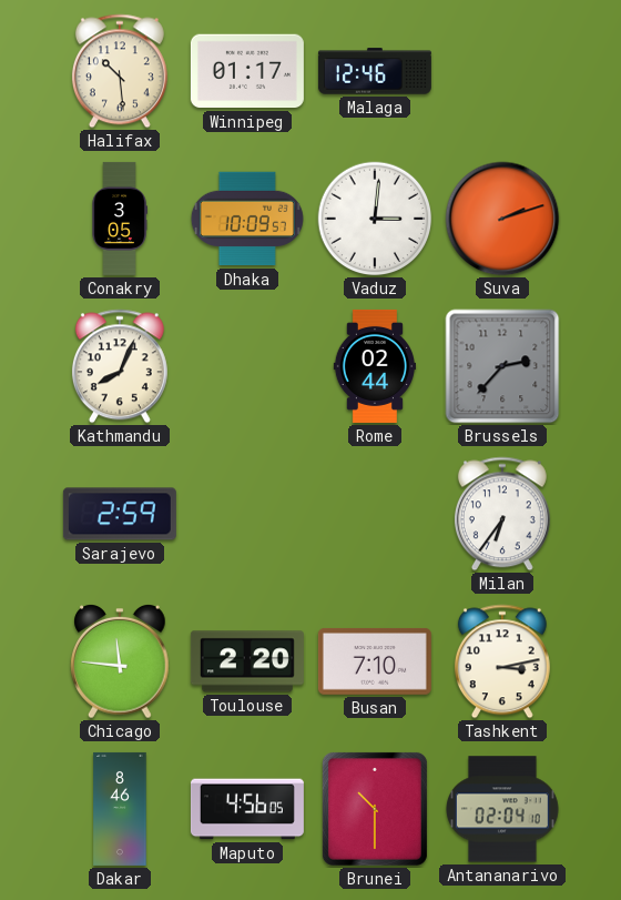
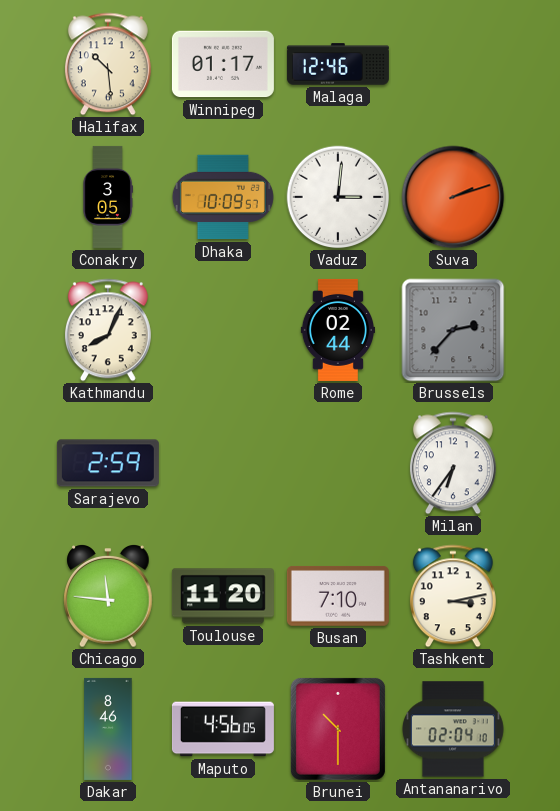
Toulouse: 2:20 -> 11:20
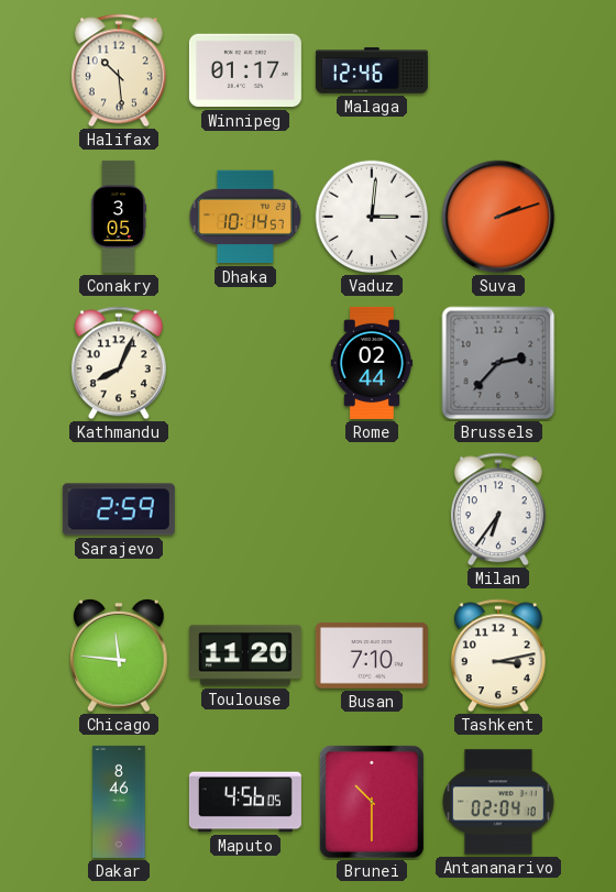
Dhaka: 10:09 -> 10:14
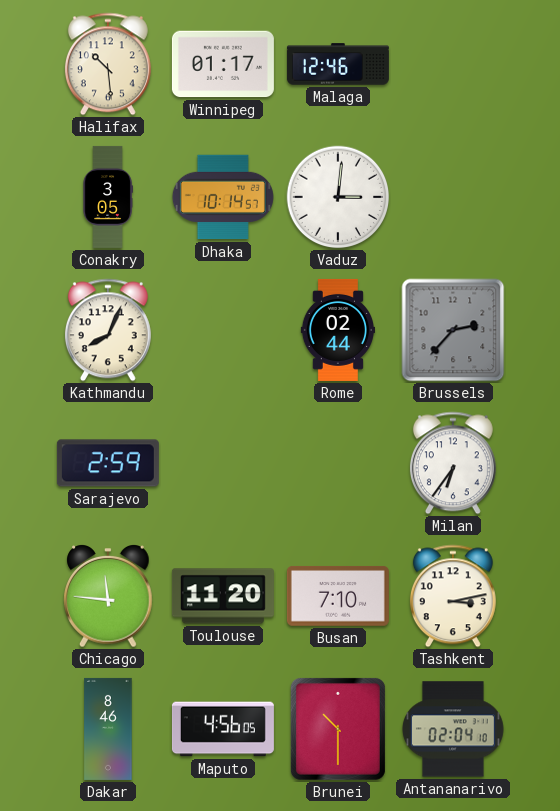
Suva: 2:12 -> none
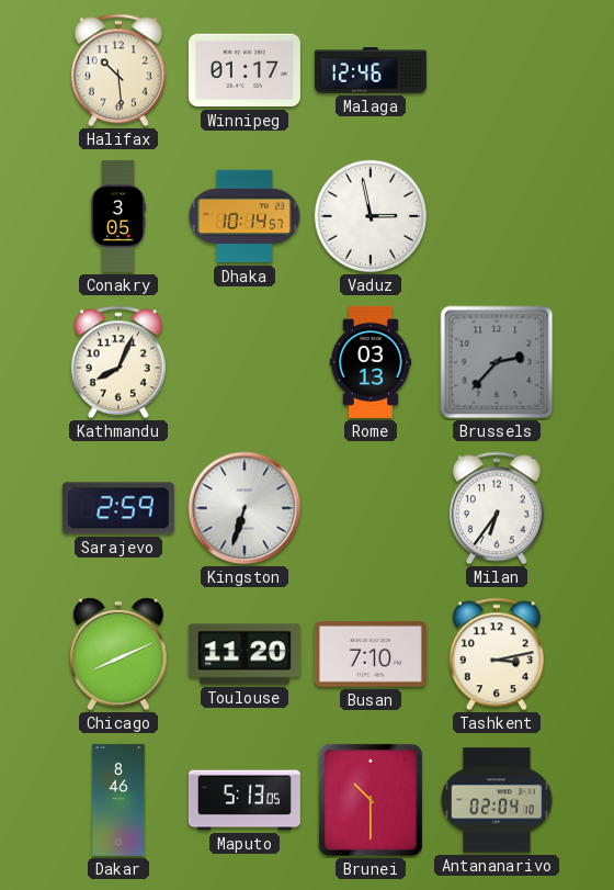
Vaduz: 3:01 -> 2:58
Rome: 02:44 -> 03:13
Kingston: none -> 6:33
Chicago: 11:46 -> 8:11
Maputo: 4:56 -> 5:13
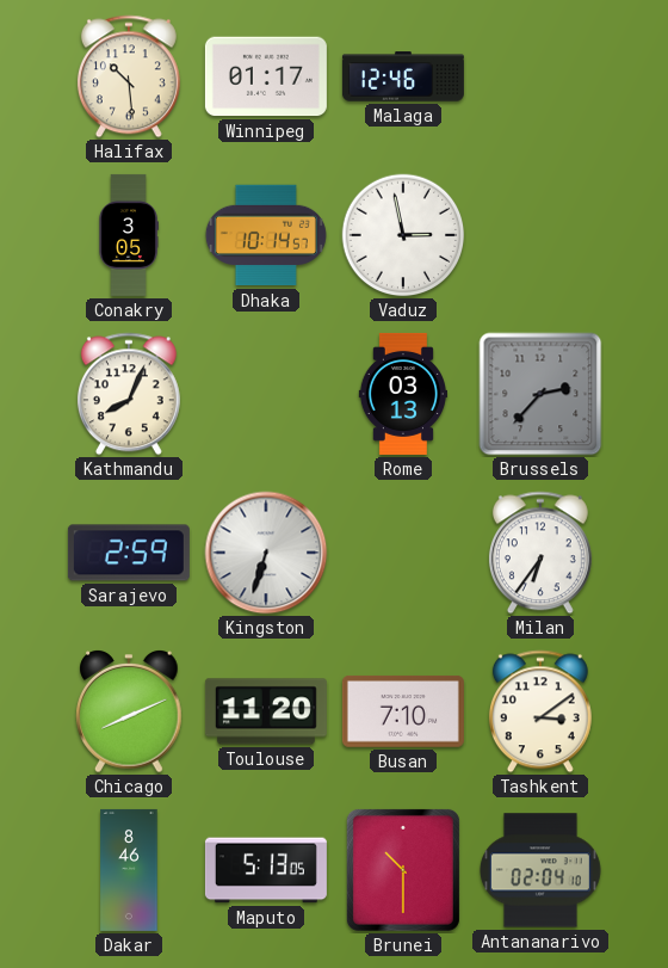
Tashkent: 3:13 -> 3:09
